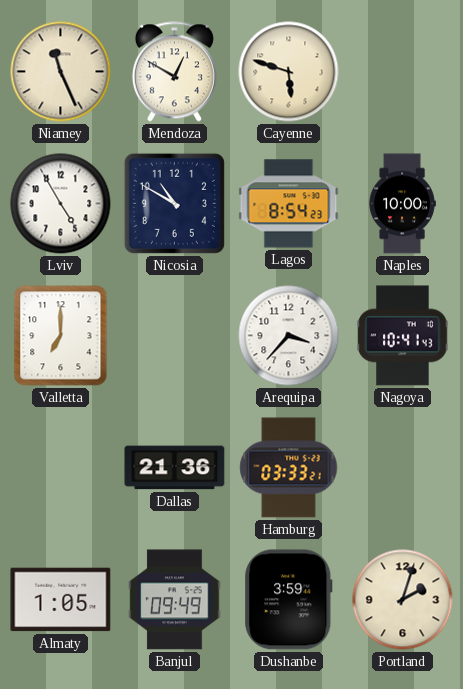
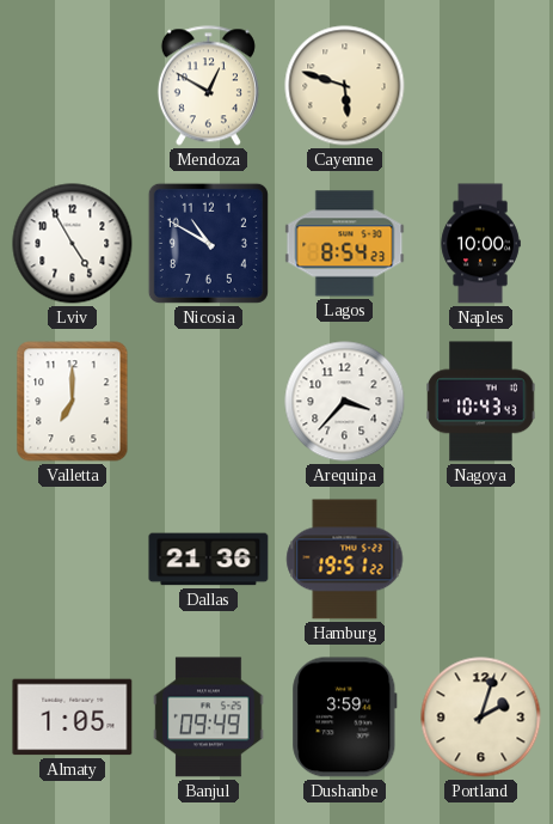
Niamey: 11:26 -> none
Nagoya: 10:41 -> 10:43
Hamburg: 03:33 -> 19:51
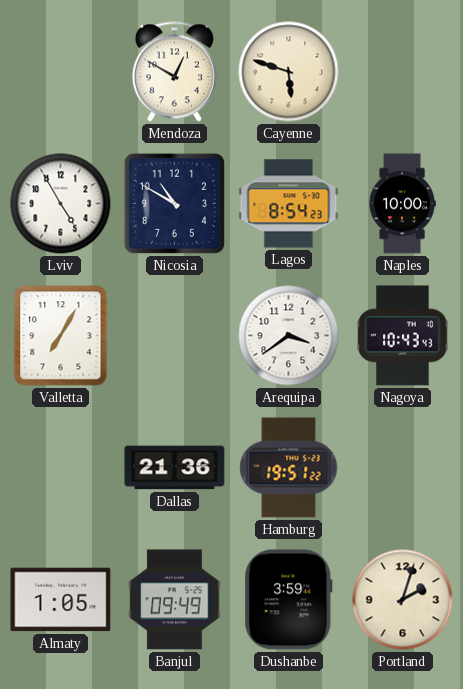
Valletta: 7:00 -> 7:05
Arequipa: 3:37 -> 3:39
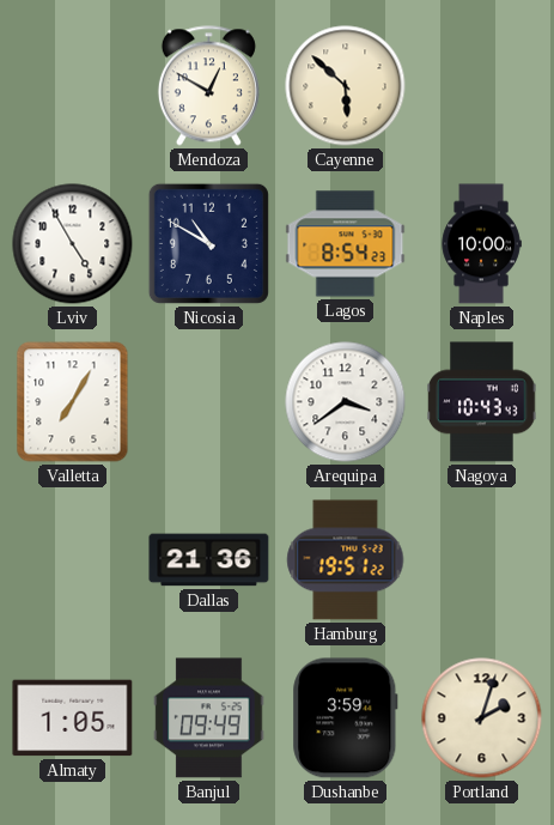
Cayenne: 5:48 -> 5:52
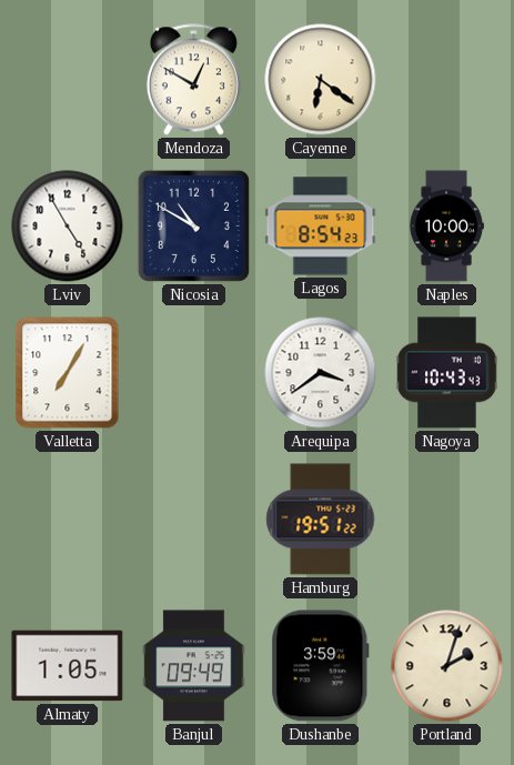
Cayenne: 5:52 -> 6:21
Dallas: 21:36 -> none
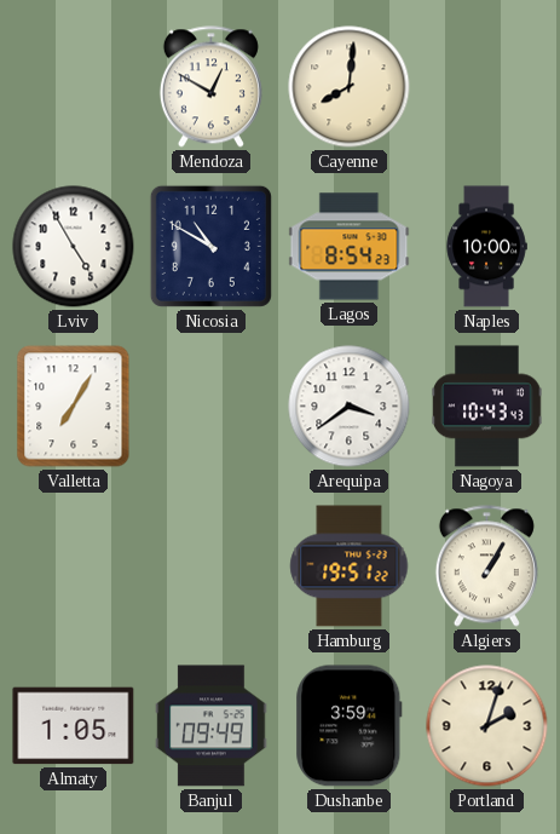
Cayenne: 6:21 -> 8:01
Algiers: none -> 1:05
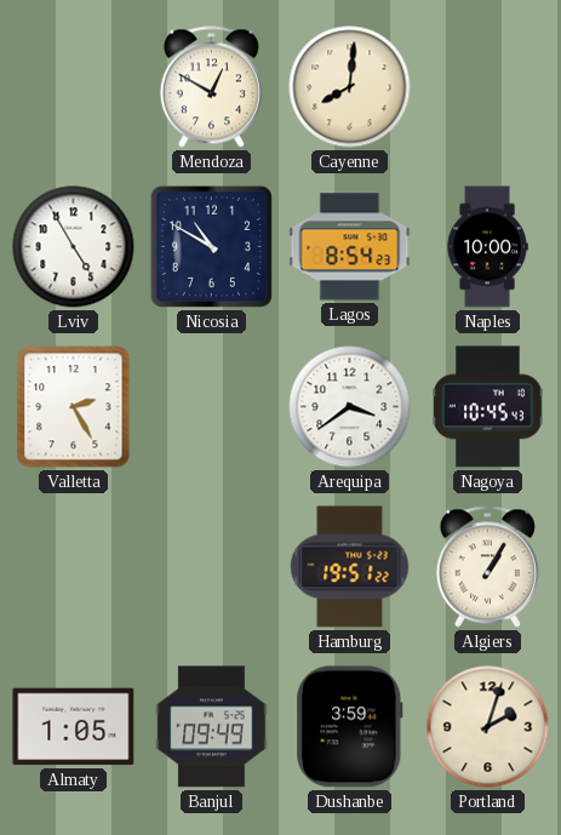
Valletta: 7:05 -> 2:25
Nagoya: 10:43 -> 10:45
